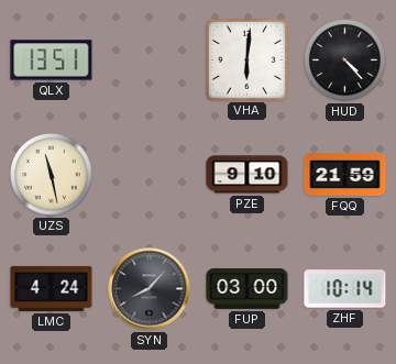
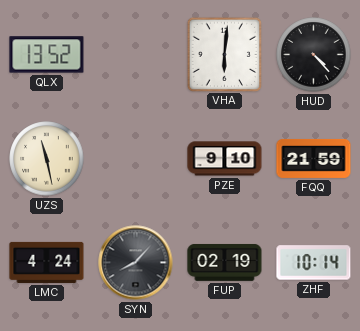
QLX: 13:51 -> 13:52
FUP: 03:00 -> 02:19
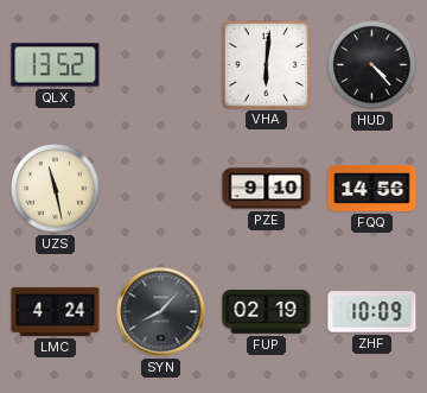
FQQ: 21:59 -> 14:56
ZHF: 10:14 -> 10:09
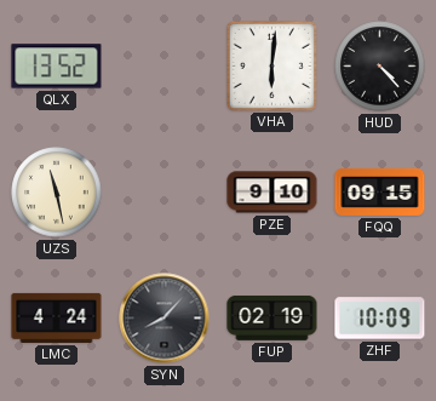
FQQ: 14:56 -> 09:15
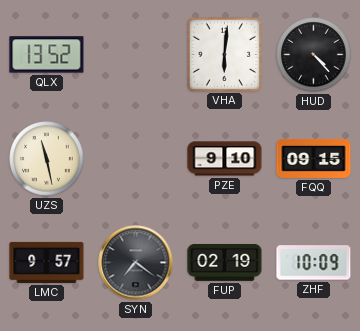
LMC: 4:24 -> 9:57
SYN: 8:07 -> 7:21
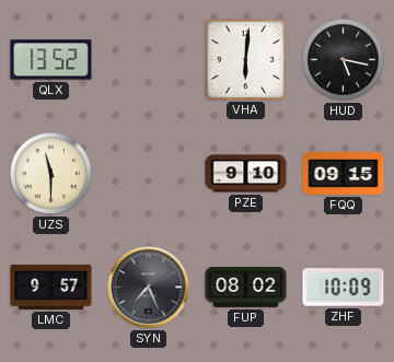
HUD: 4:23 -> 5:17
UZS: 11:28 -> 11:30
SYN: 7:21 -> 7:26
FUP: 02:19 -> 08:02
